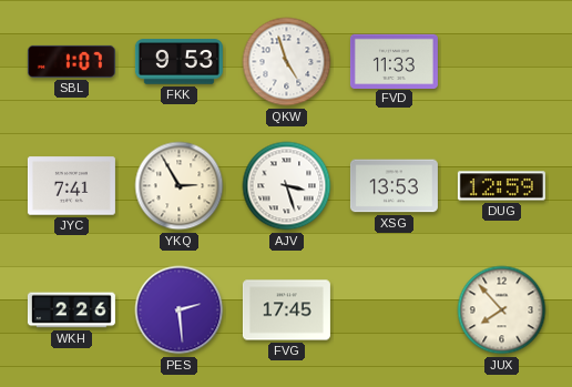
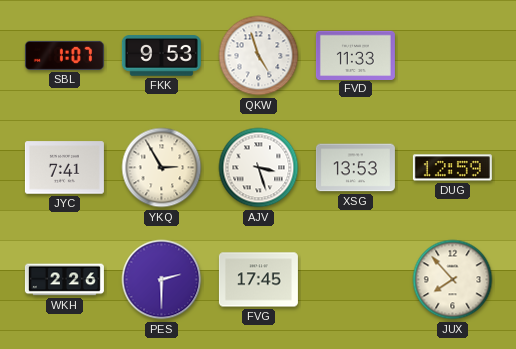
PES: 2:29 -> 2:30
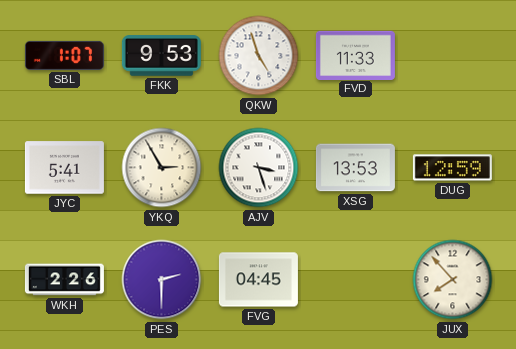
JYC: 7:41 -> 5:41
FVG: 17:45 -> 04:45
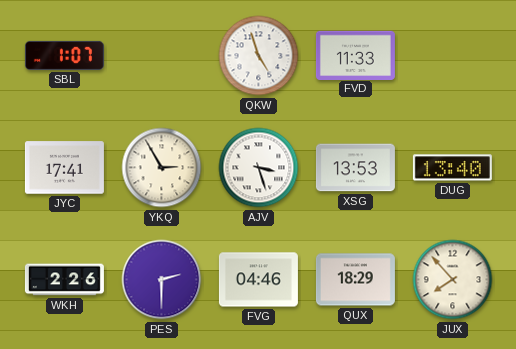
FKK: 9:53 -> none
JYC: 5:41 -> 17:41
DUG: 12:59 -> 13:40
FVG: 04:45 -> 04:46
QUX: none -> 18:29
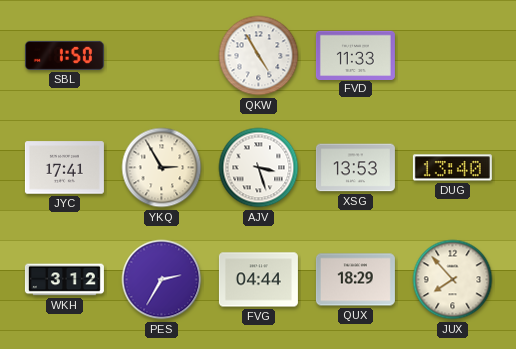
SBL: 1:07 -> 1:50
QKW: 4:57 -> 4:55
WKH: 2:26 -> 3:12
PES: 2:30 -> 2:35
FVG: 04:46 -> 04:44
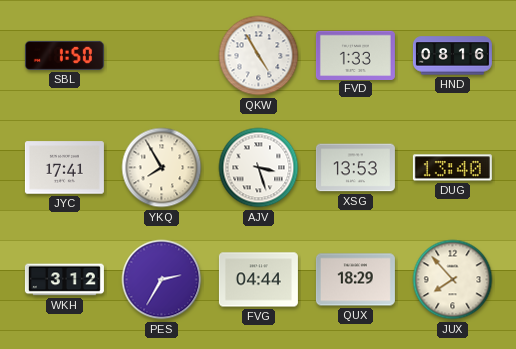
FVD: 11:33 -> 1:33
HND: none -> 08:16
YKQ: 2:55 -> 7:55
